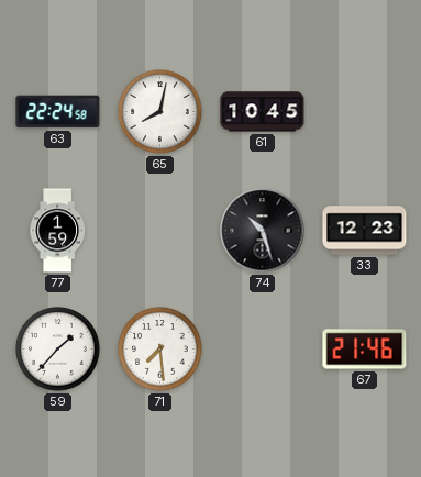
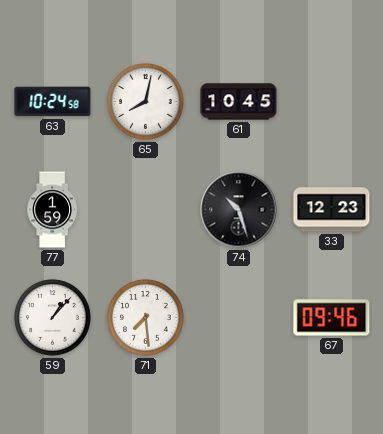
63: 22:24 -> 10:24
59: 1:37 -> 1:07
67: 21:46 -> 09:46
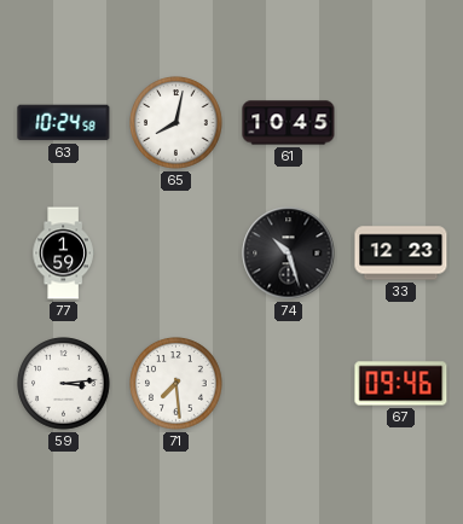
59: 1:07 -> 3:14
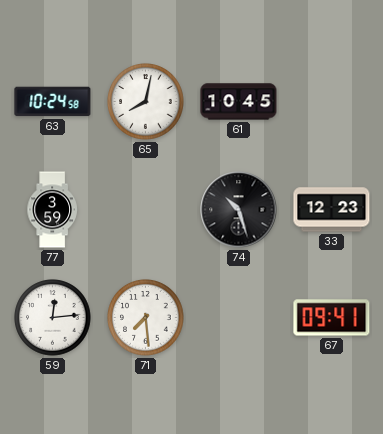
77: 1:59 -> 3:59
59: 3:14 -> 12:14
67: 09:46 -> 09:41
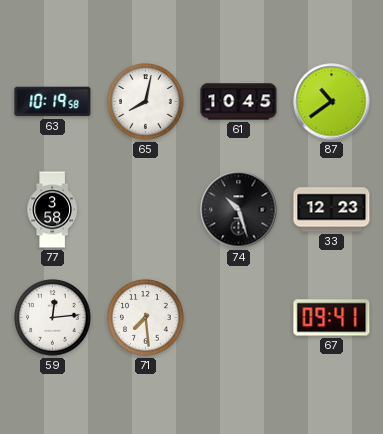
63: 10:24 -> 10:19
87: none -> 10:39
77: 3:59 -> 3:58
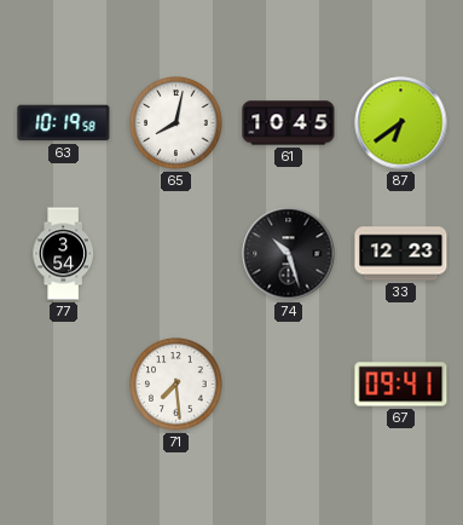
87: 10:39 -> 6:39
77: 3:58 -> 3:54
59: 12:14 -> none
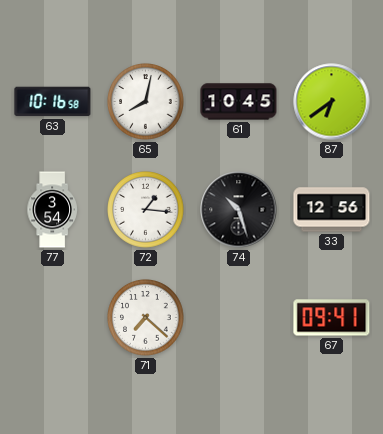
63: 10:19 -> 10:16
72: none -> 1:16
33: 12:23 -> 12:56
71: 7:29 -> 7:22
